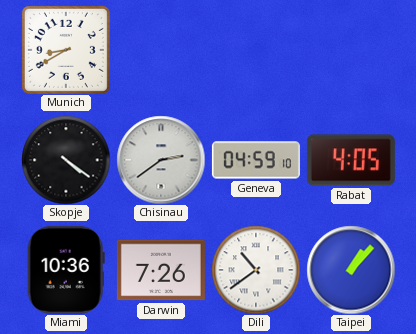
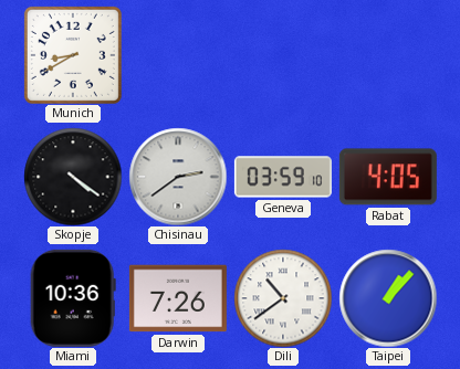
Geneva: 04:59 -> 03:59
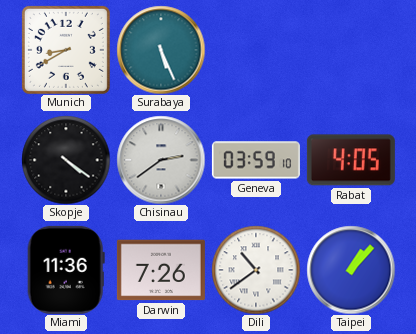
Surabaya: none -> 5:26
Miami: 10:36 -> 11:36
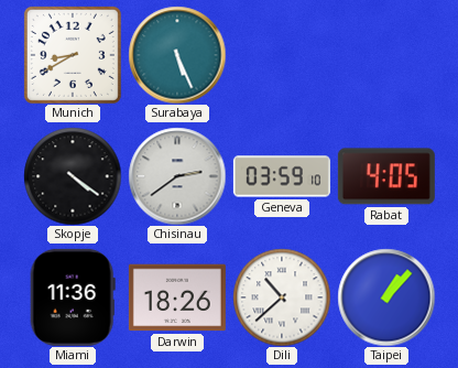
Darwin: 7:26 -> 18:26
Dili: 10:39 -> 10:38
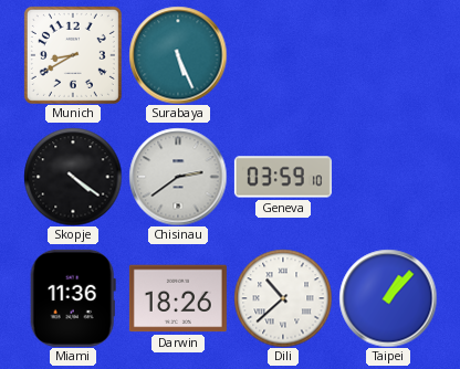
Rabat: 4:05 -> none
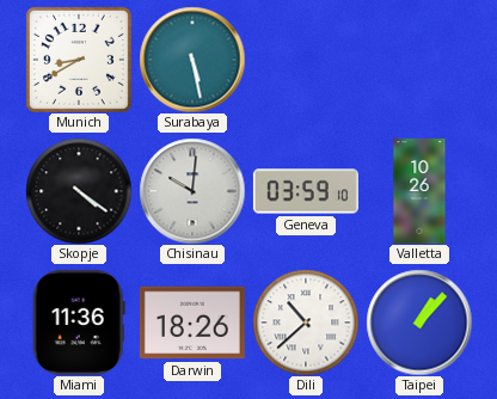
Surabaya: 5:26 -> 5:28
Chisinau: 2:39 -> 10:01
Valletta: none -> 10:26
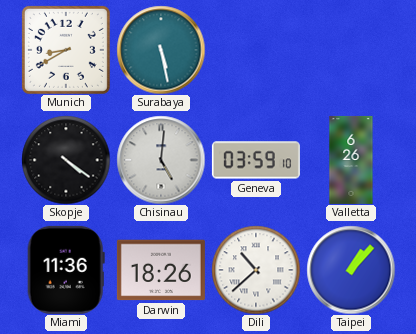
Chisinau: 10:01 -> 5:01
Valletta: 10:26 -> 6:26
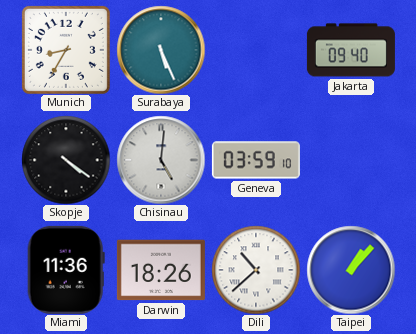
Munich: 8:40 -> 8:35
Surabaya: 5:28 -> 5:26
Jakarta: none -> 09:40
Valletta: 6:26 -> none
